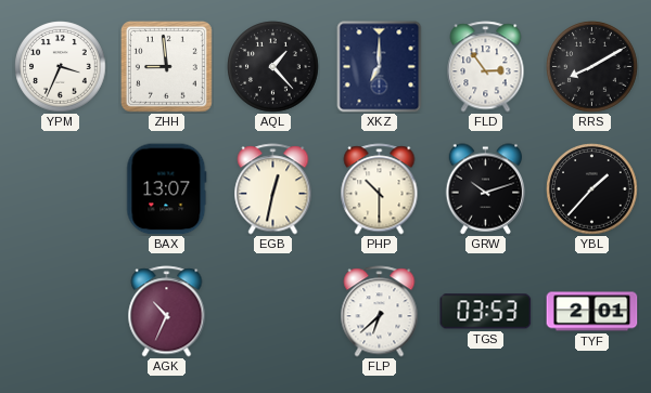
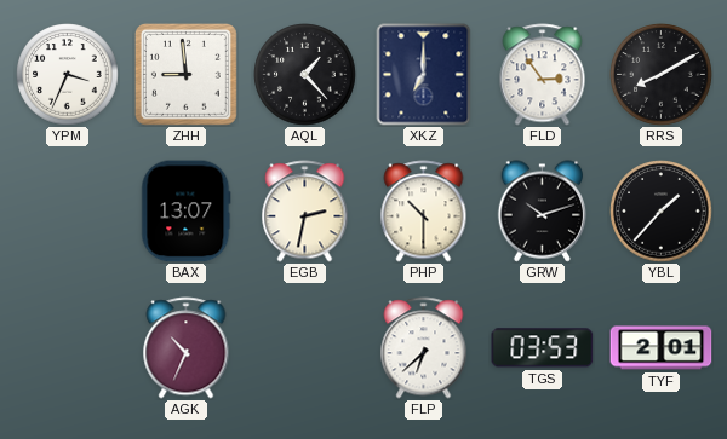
EGB: 12:32 -> 2:32
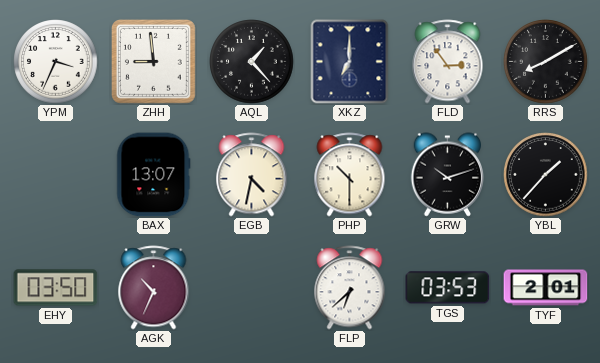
EGB: 2:32 -> 4:32
EHY: none -> 03:50
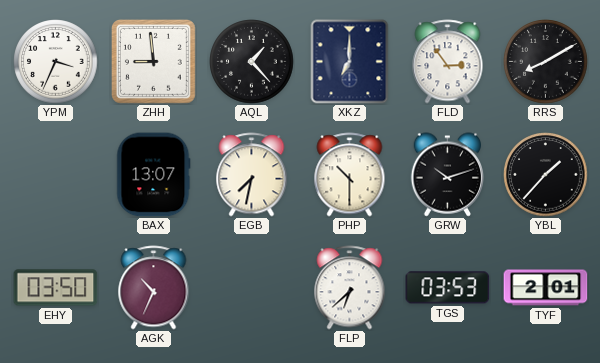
EGB: 4:32 -> 7:32
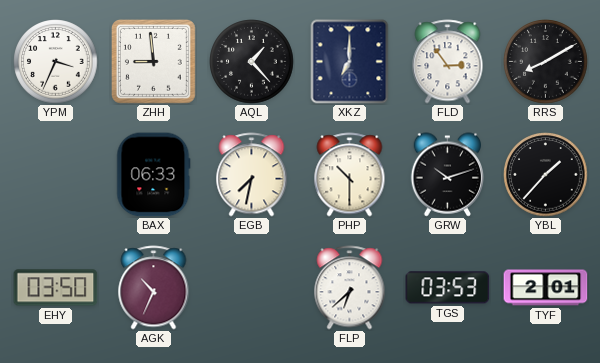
BAX: 13:07 -> 06:33
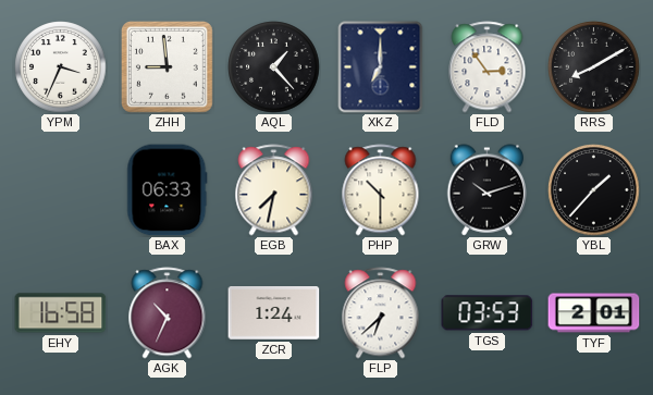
EHY: 03:50 -> 16:58
ZCR: none -> 1:24
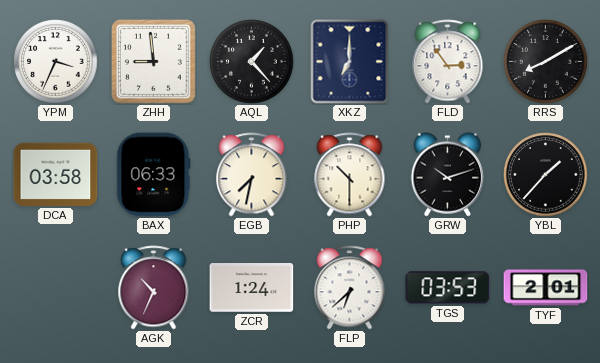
DCA: none -> 03:58
EHY: 16:58 -> none
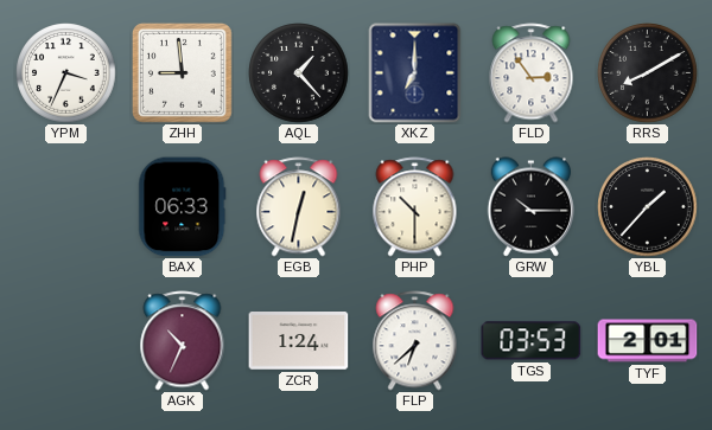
DCA: 03:58 -> none
EGB: 7:32 -> 12:32
GRW: 10:12 -> 10:15
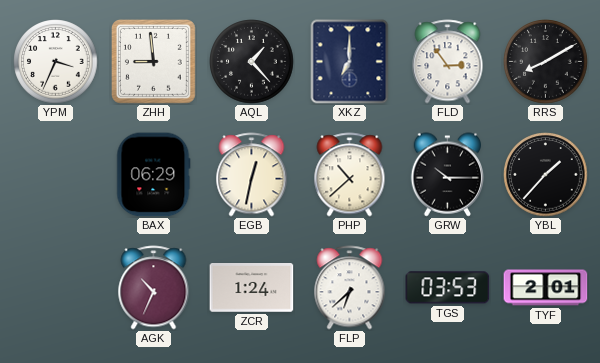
BAX: 06:33 -> 06:29
PHP: 10:30 -> 10:38
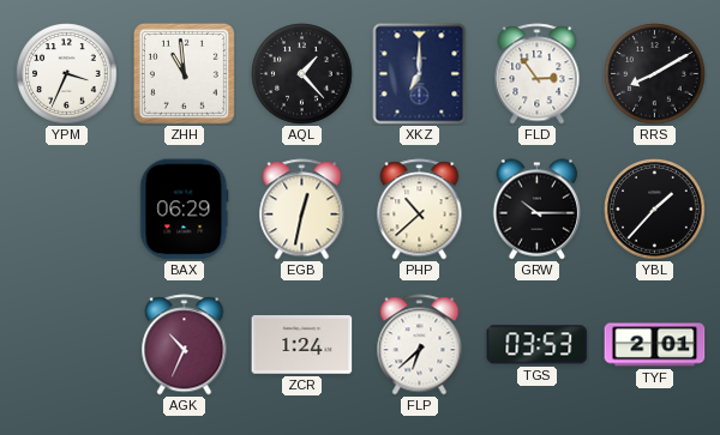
ZHH: 8:59 -> 10:59
